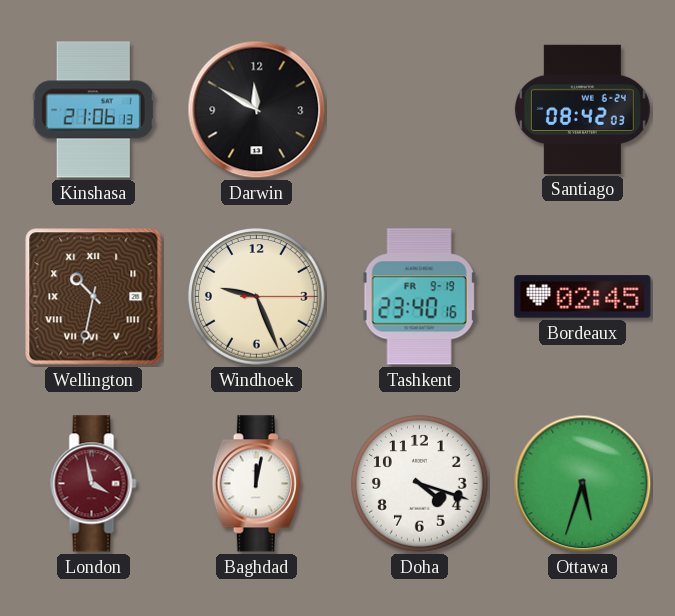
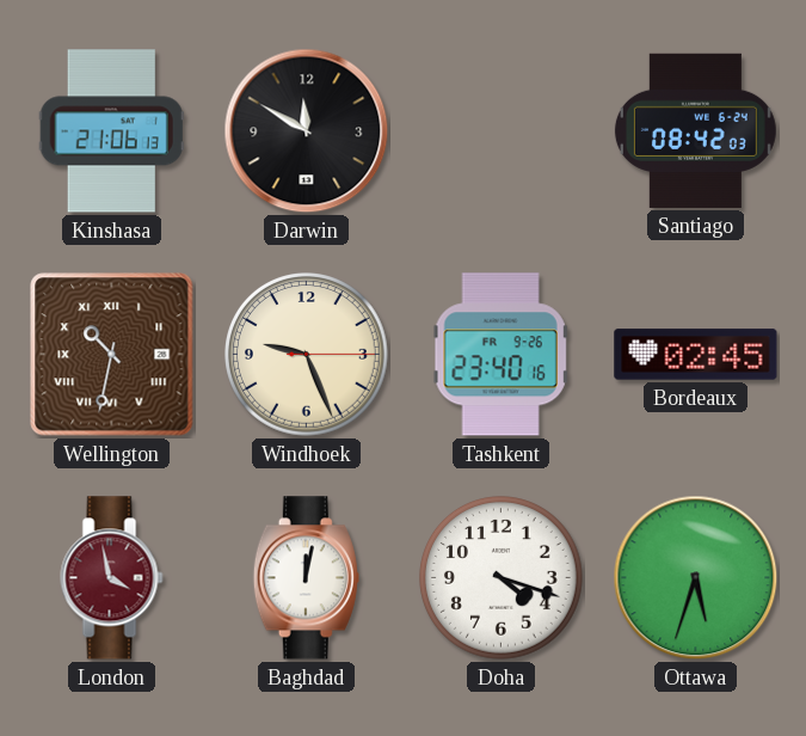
Tashkent date: FR 9-19 -> FR 9-26
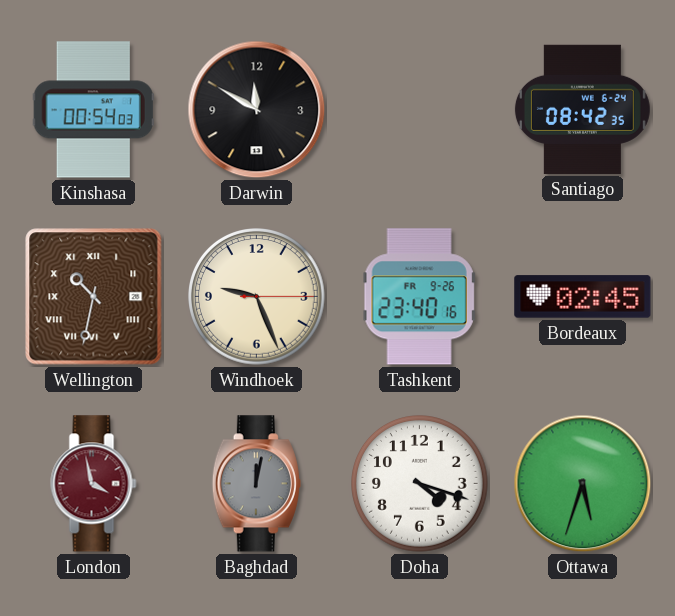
Kinshasa: 21:06 -> 00:54
Santiago: 08:42:03 -> 08:42:35
Baghdad dial: white -> grey
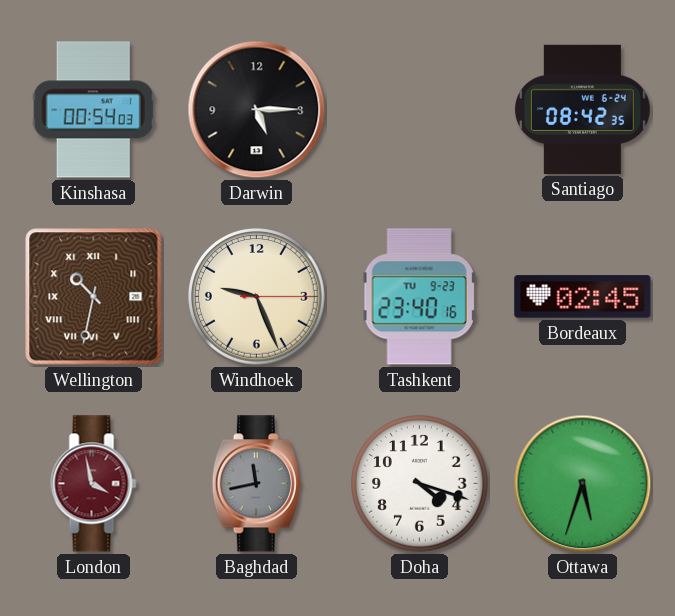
Darwin: 11:50 -> 5:15
Tashkent date: FR 9-26 -> TU 9-23
Baghdad: 12:02 -> 11:43
